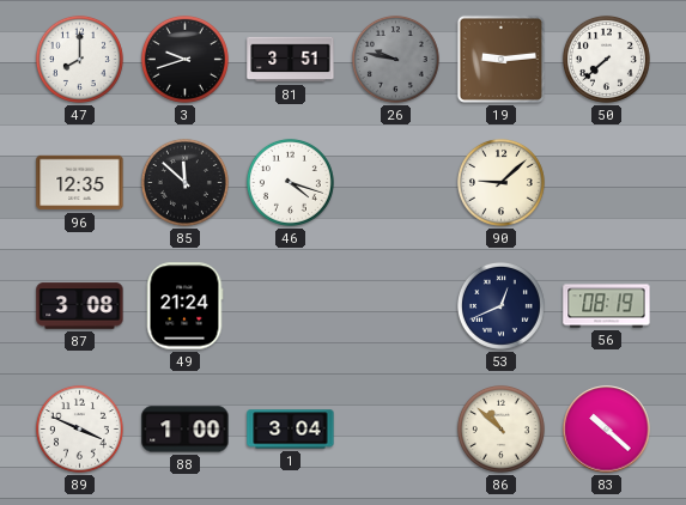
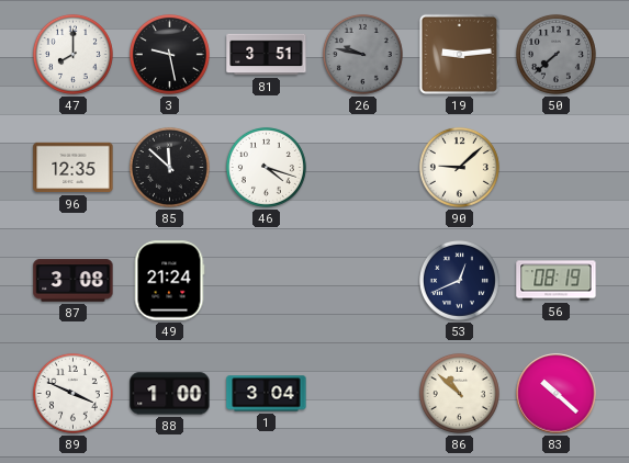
3: 9:42 -> 9:28
50 dial: white -> grey
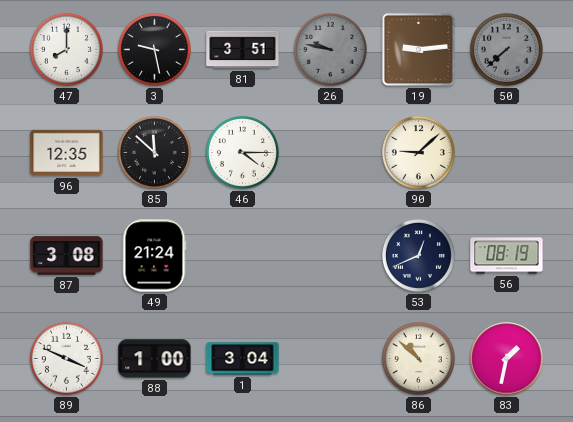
46: 4:18 -> 4:15
83: 10:22 -> 1:32
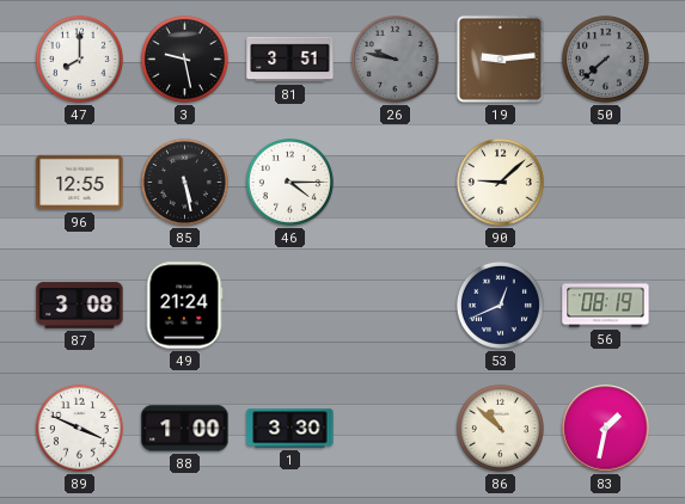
96: 12:35 -> 12:55
85: 11:52 -> 5:28
1: 3:04 -> 3:30
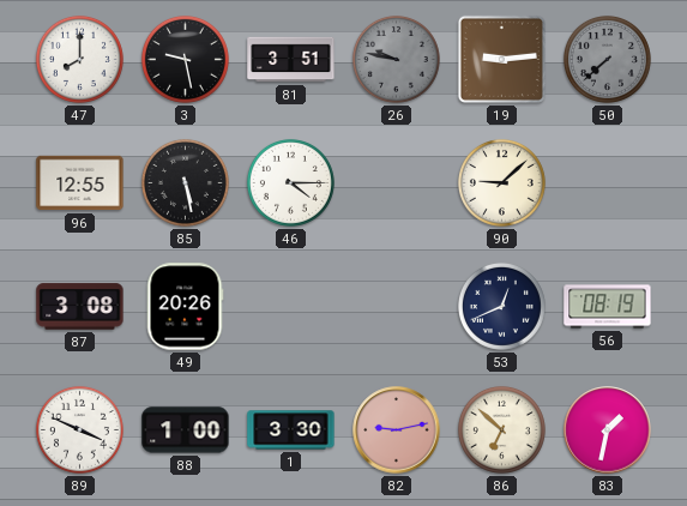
49: 21:24 -> 20:26
82: none -> 9:13
86: 10:52 -> 6:52
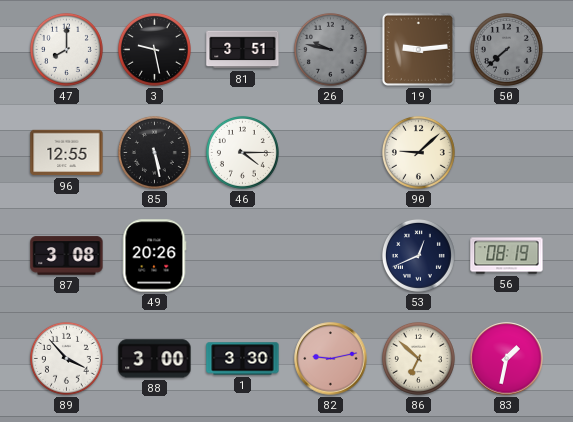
89: 3:49 -> 3:53
88: 1:00 -> 3:00
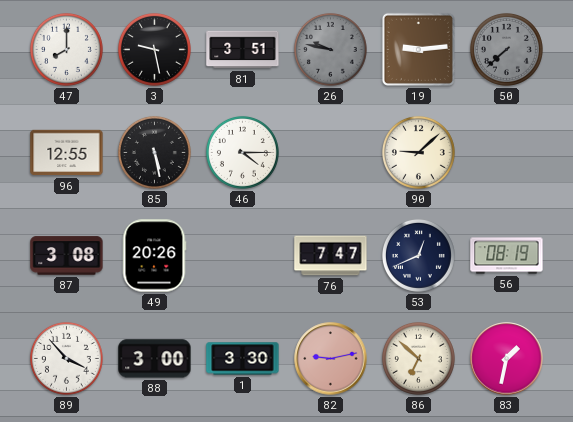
76: none -> 7:47
